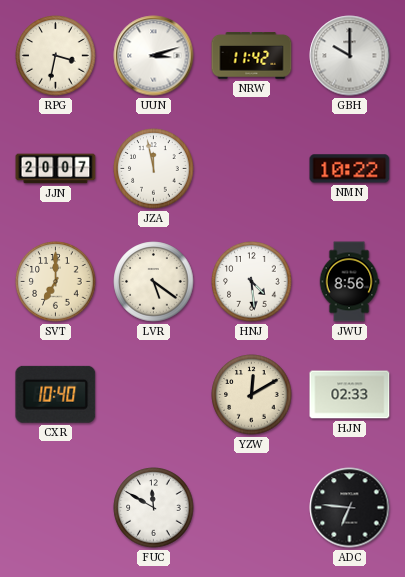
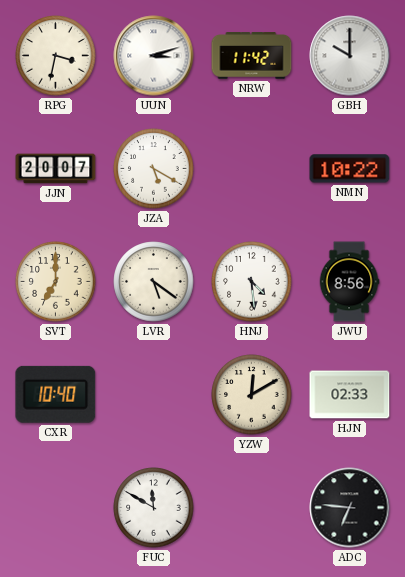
JZA: 11:58 -> 5:20
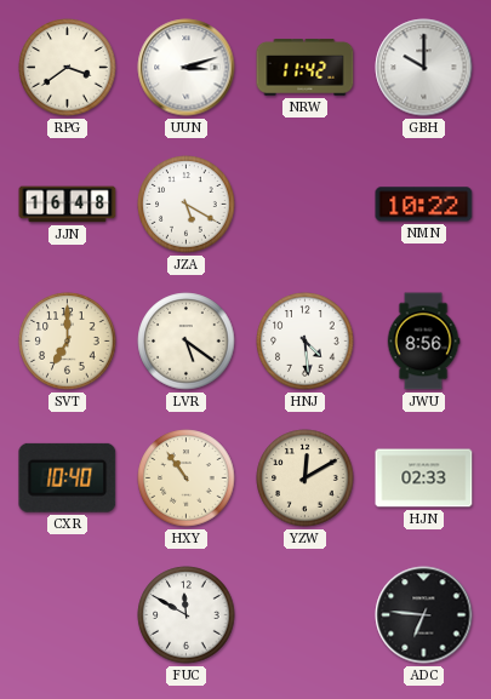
RPG: 3:32 -> 3:39
JJN: 20:07 -> 16:48
HXY: none -> 10:54
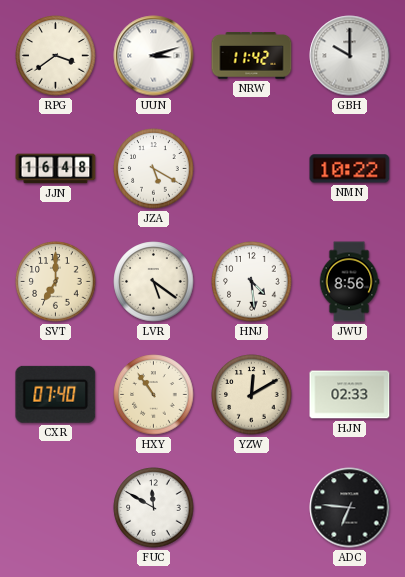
CXR: 10:40 -> 07:40
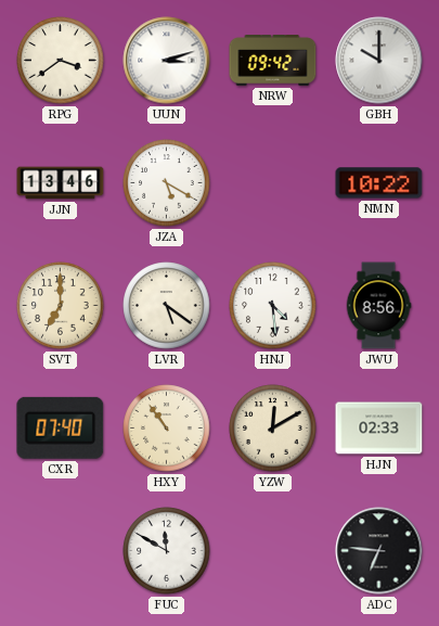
NRW: 11:42 -> 09:42
JJN: 16:48 -> 13:46
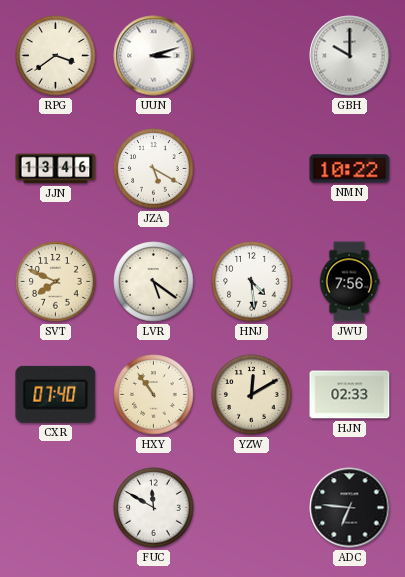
NRW: 09:42 -> none
SVT: 7:00 -> 7:49
JWU: 8:56 -> 7:56
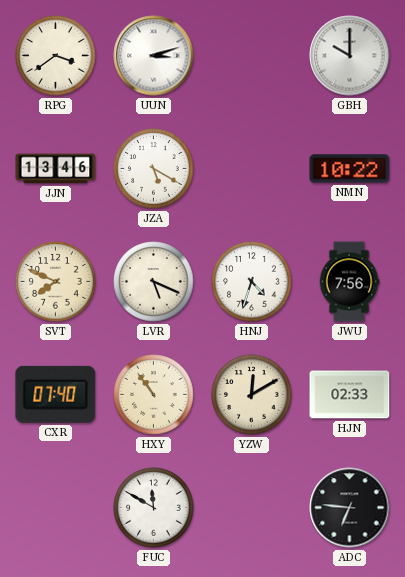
LVR: 5:21 -> 5:19
HNJ: 4:29 -> 4:33
